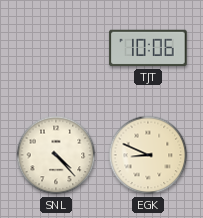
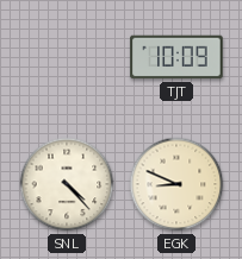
TJT: 10:06 -> 10:09
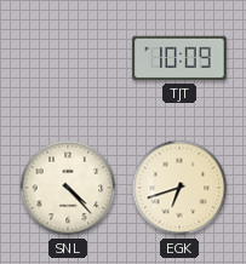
EGK: 8:49 -> 6:42
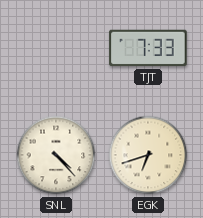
TJT: 10:09 -> 7:33
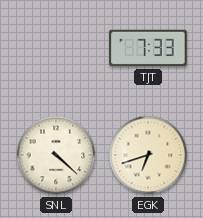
SNL: 4:23 -> 4:22
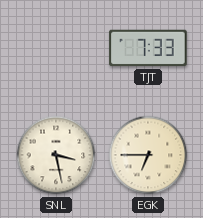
SNL: 4:22 -> 3:28
EGK: 6:42 -> 6:45
